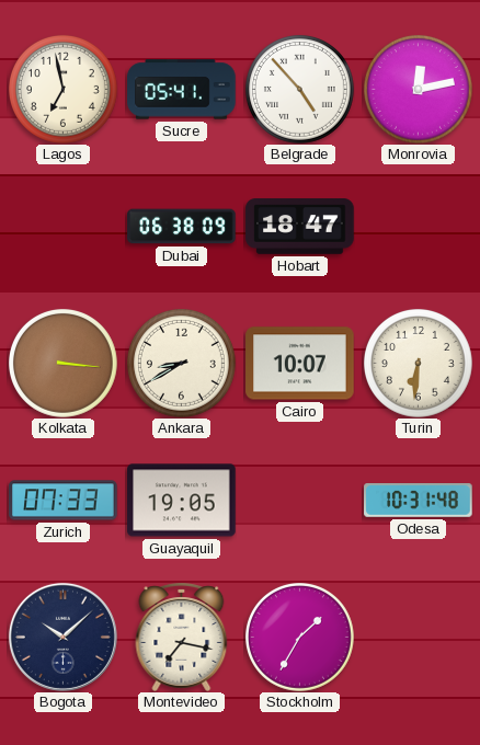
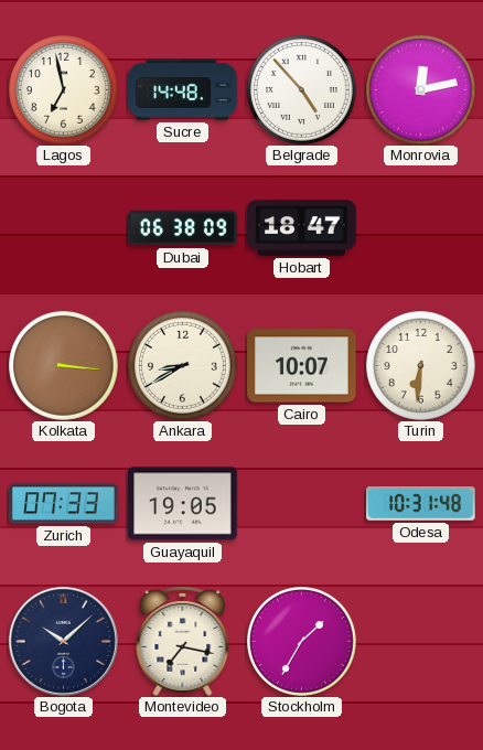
Sucre: 05:41 -> 14:48
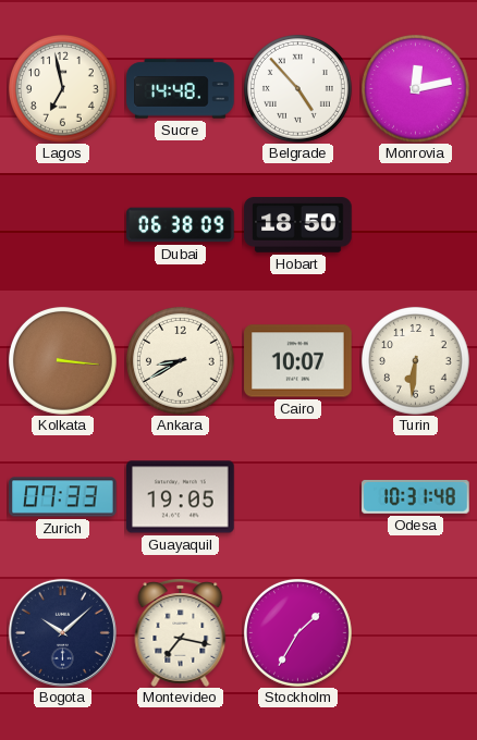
Hobart: 18:47 -> 18:50
